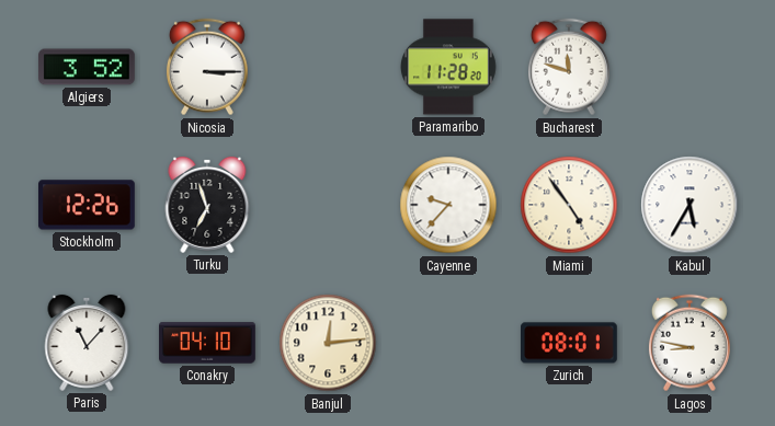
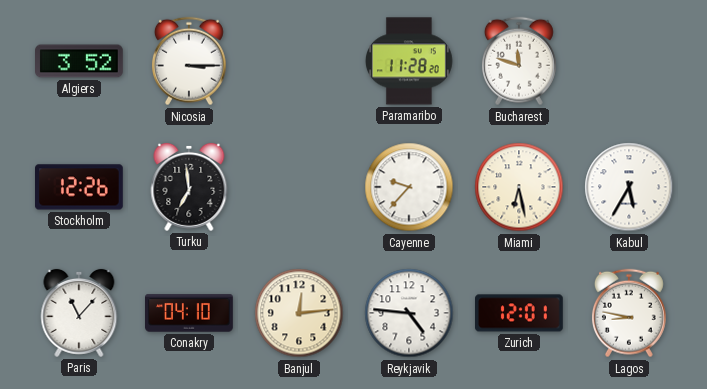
Turku: 6:57 -> 6:59
Miami: 4:54 -> 6:28
Reykjavik: none -> 4:46
Zurich: 08:01 -> 12:01
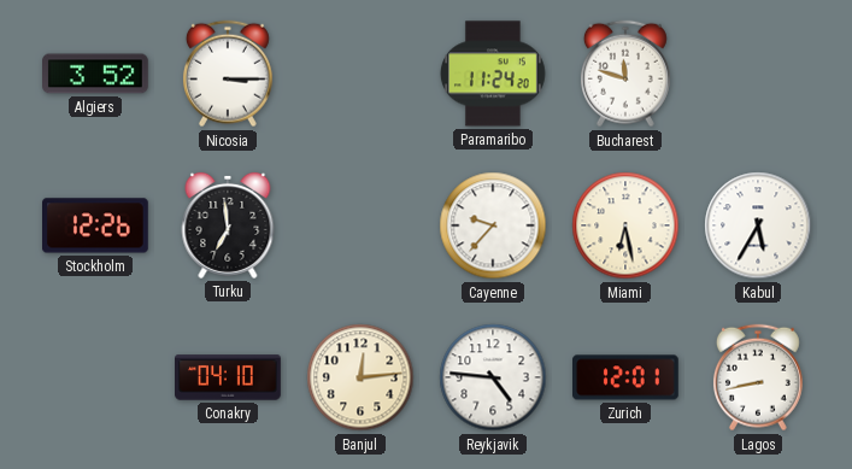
Paramaribo: 11:28 -> 11:24
Paris: 11:07 -> none
Lagos: 8:47 -> 8:43
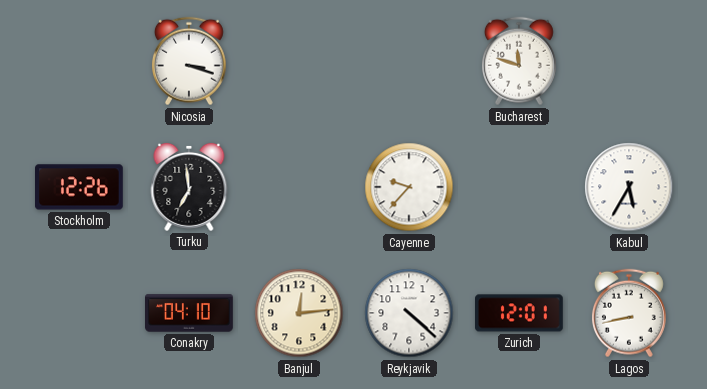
Algiers: 3:52 -> none
Nicosia: 3:15 -> 3:18
Paramaribo: 11:24 -> none
Miami: 6:28 -> none
Reykjavik: 4:46 -> 4:22
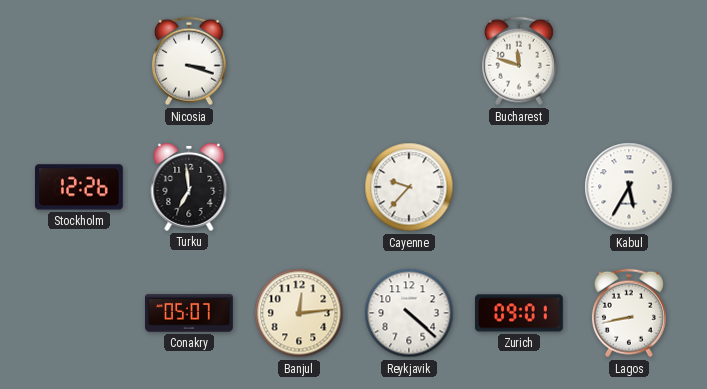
Conakry: 04:10 -> 05:07
Zurich: 12:01 -> 09:01
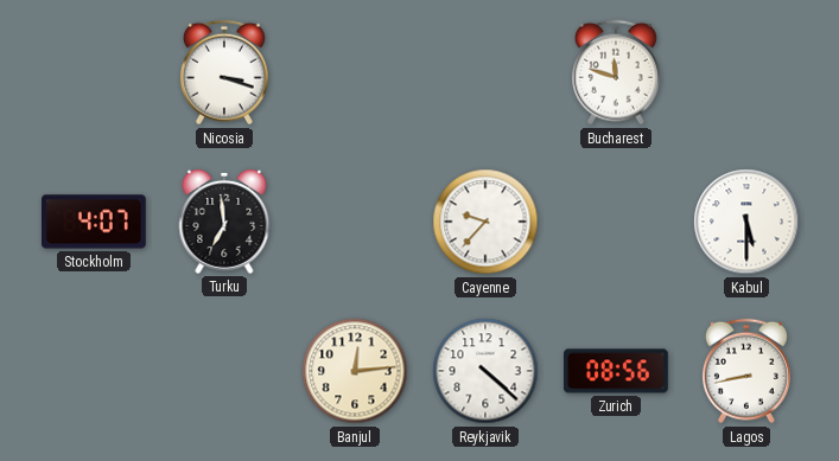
Stockholm: 12:26 -> 4:07
Kabul: 5:35 -> 5:30
Conakry: 05:07 -> none
Zurich: 09:01 -> 08:56
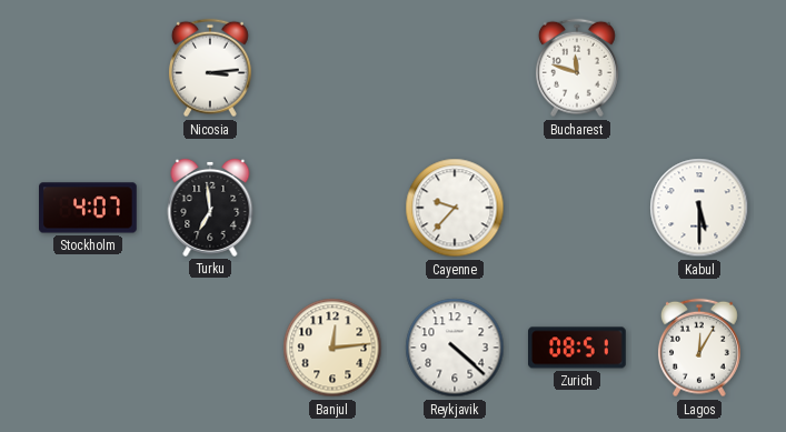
Nicosia: 3:18 -> 3:14
Zurich: 08:56 -> 08:51
Lagos: 8:43 -> 12:05
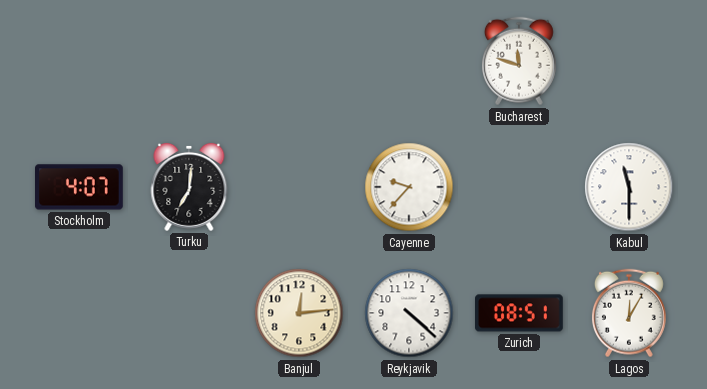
Nicosia: 3:14 -> none
Turku: 6:59 -> 7:01
Kabul: 5:30 -> 11:30
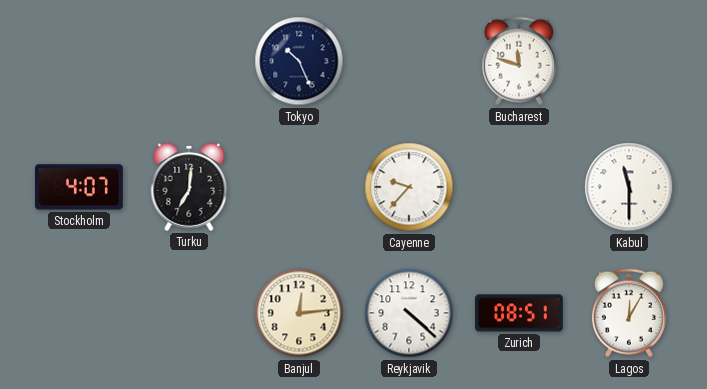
Tokyo: none -> 10:26
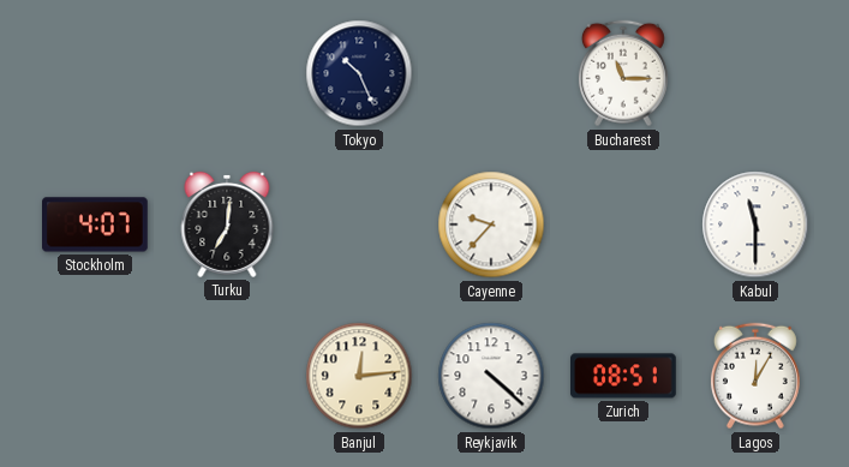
Bucharest: 11:48 -> 11:15
